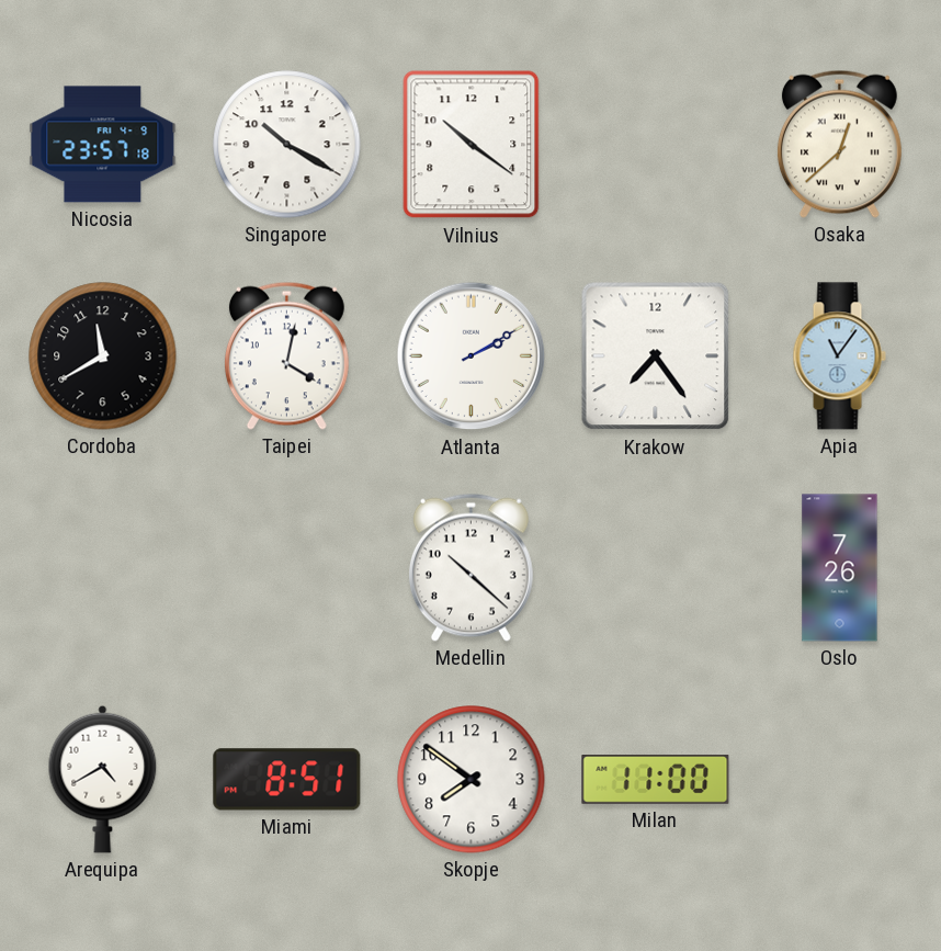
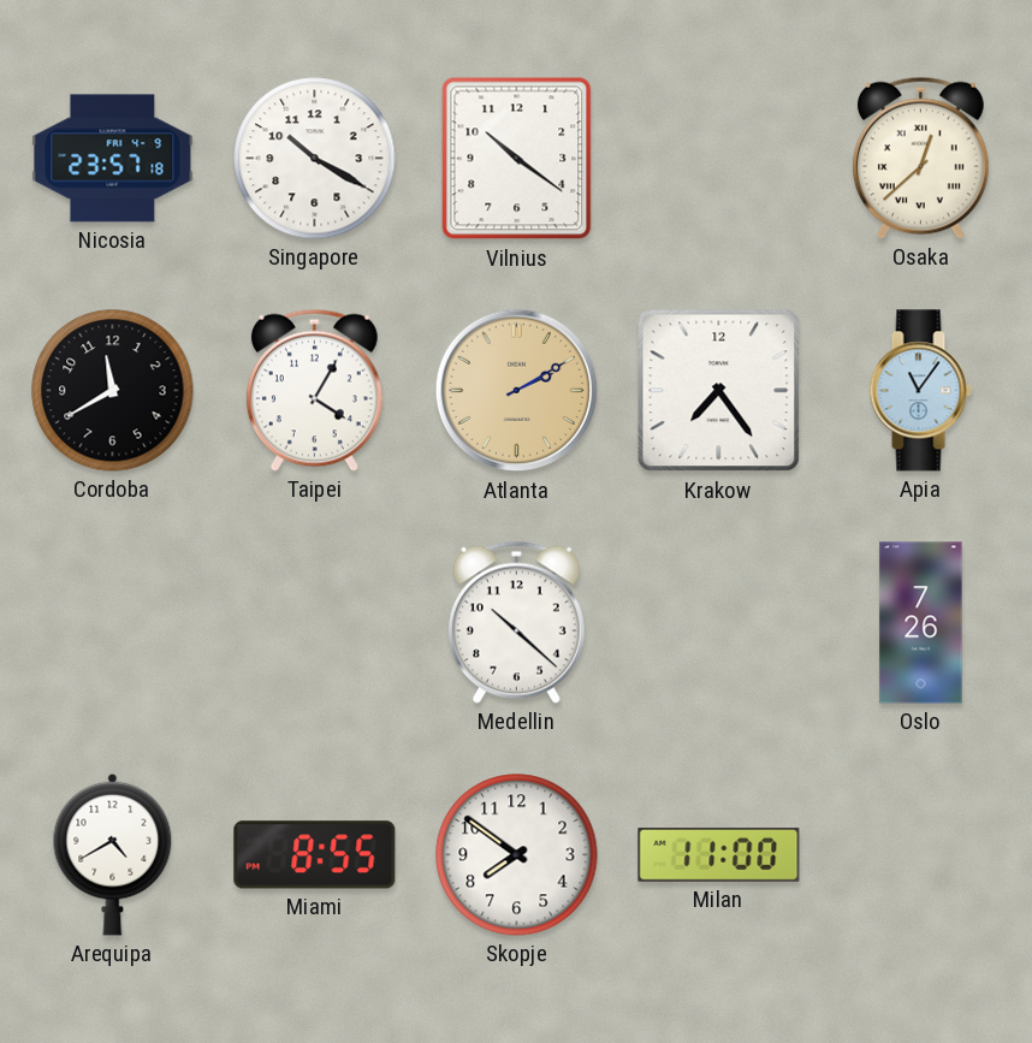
Taipei: 4:02 -> 4:05
Atlanta dial: white -> champagne
Miami: 8:51 -> 8:55
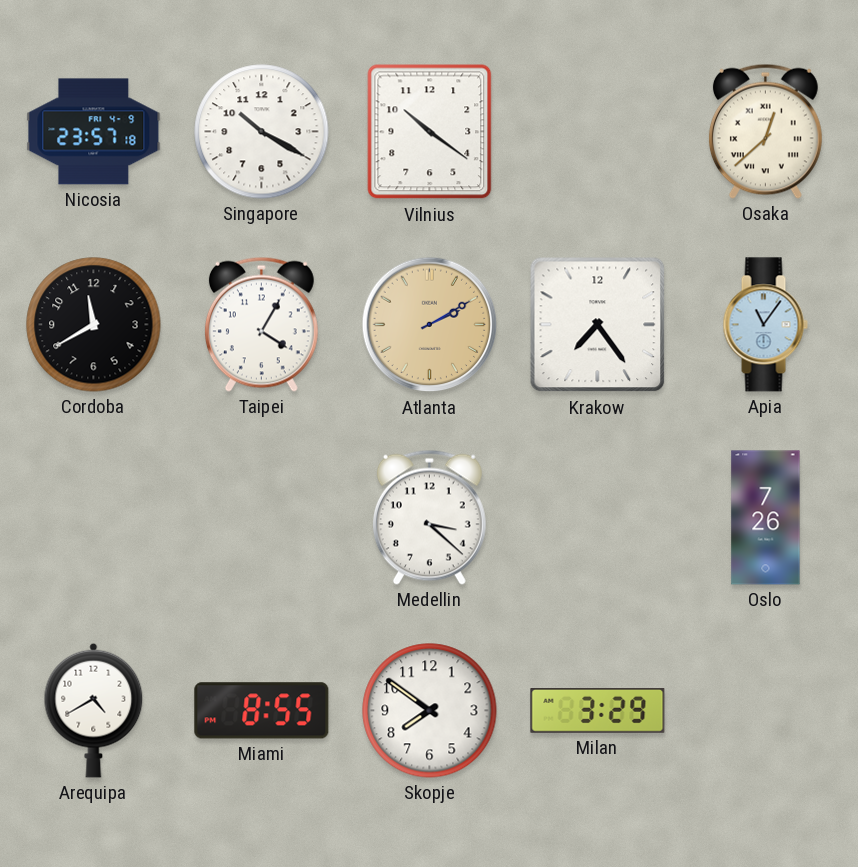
Medellin: 10:22 -> 3:22
Milan: 11:00 -> 3:29
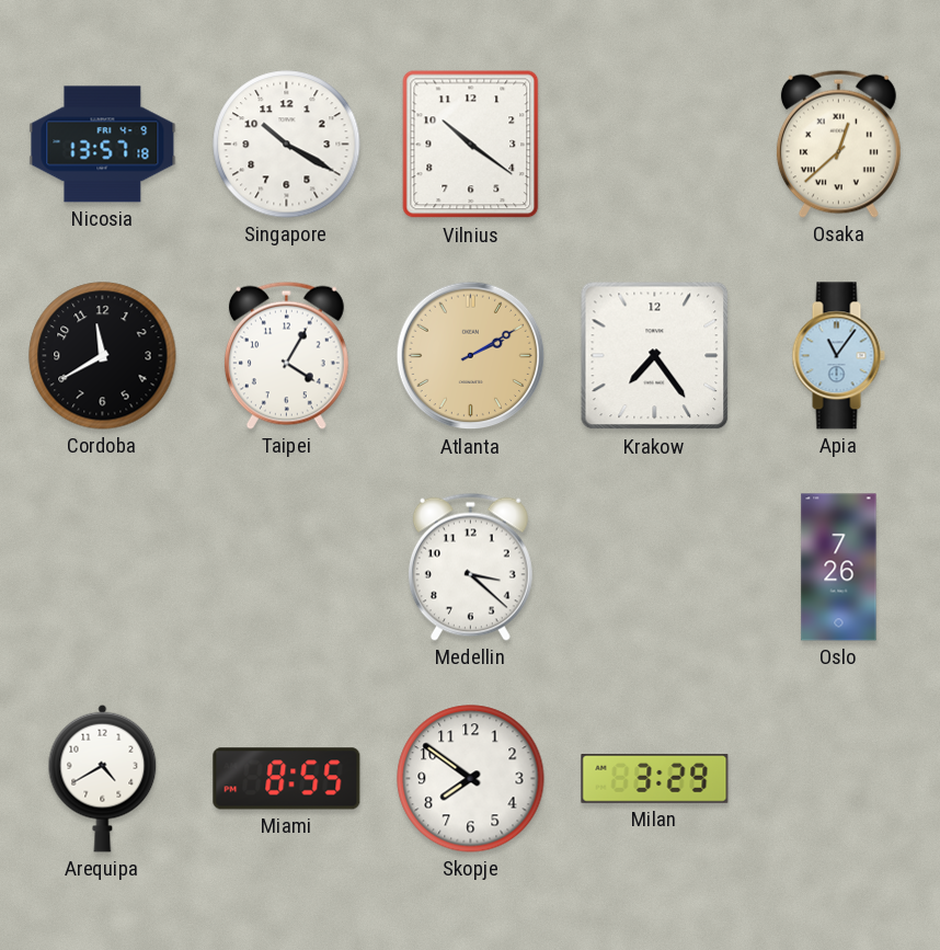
Nicosia: 23:57 -> 13:57
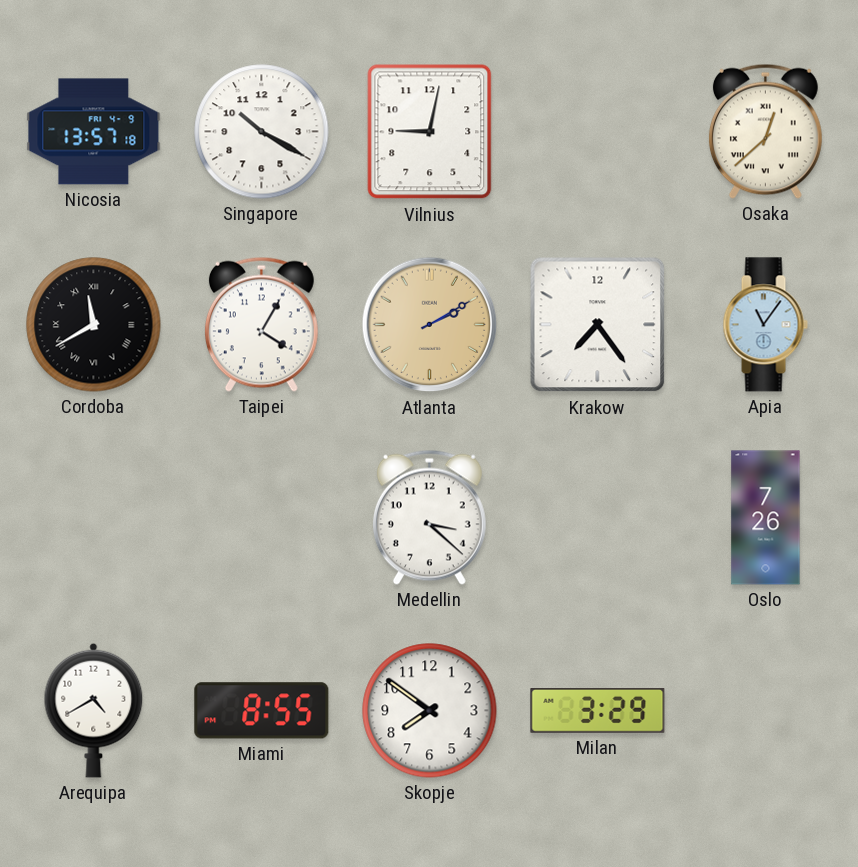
Vilnius: 10:21 -> 9:02
Cordoba numerals: Arabic -> Roman
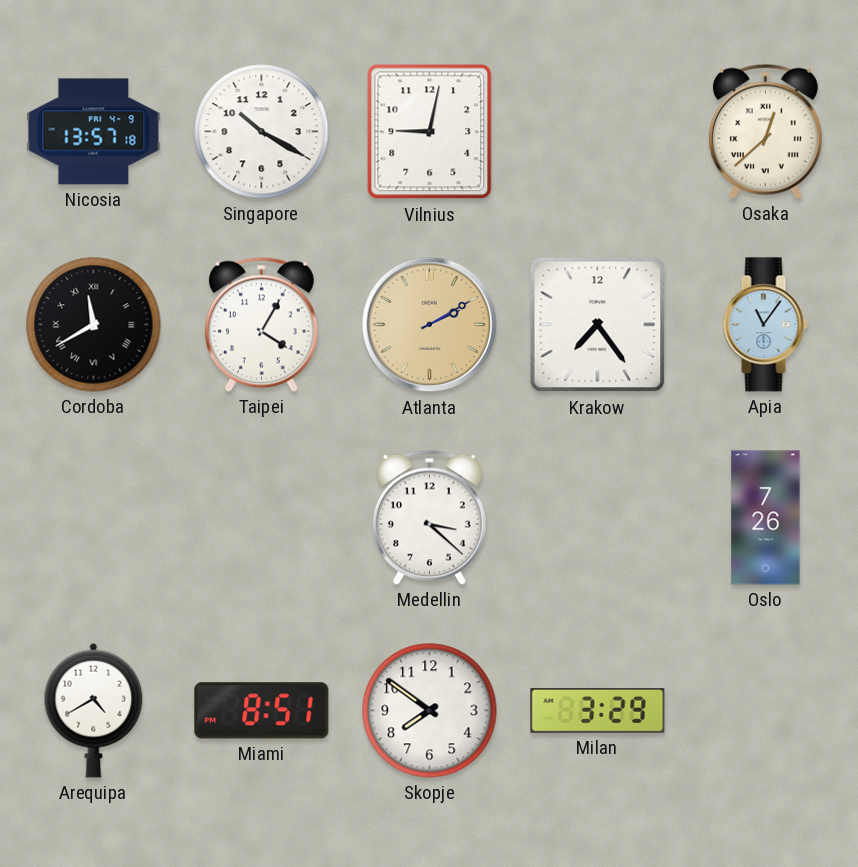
Miami: 8:55 -> 8:51
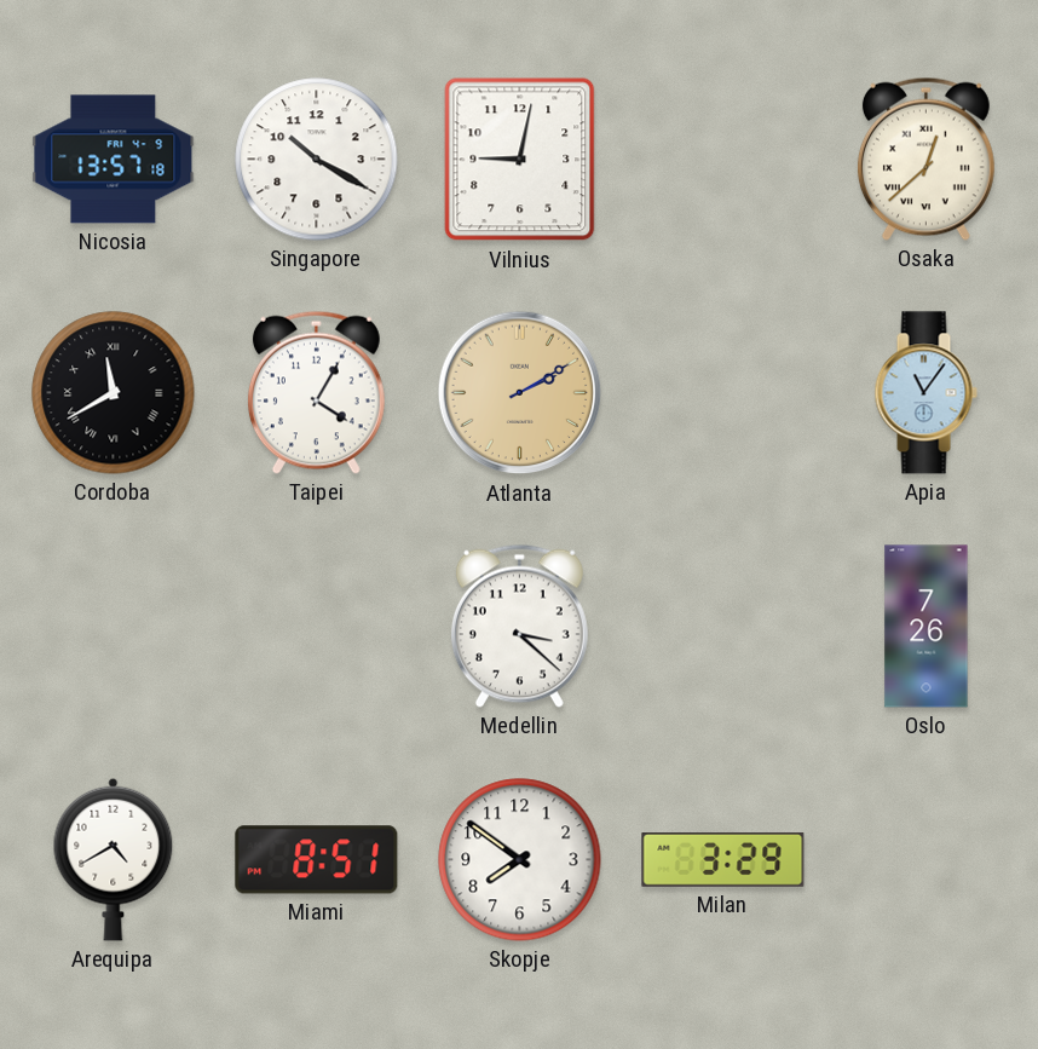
Krakow: 7:24 -> none
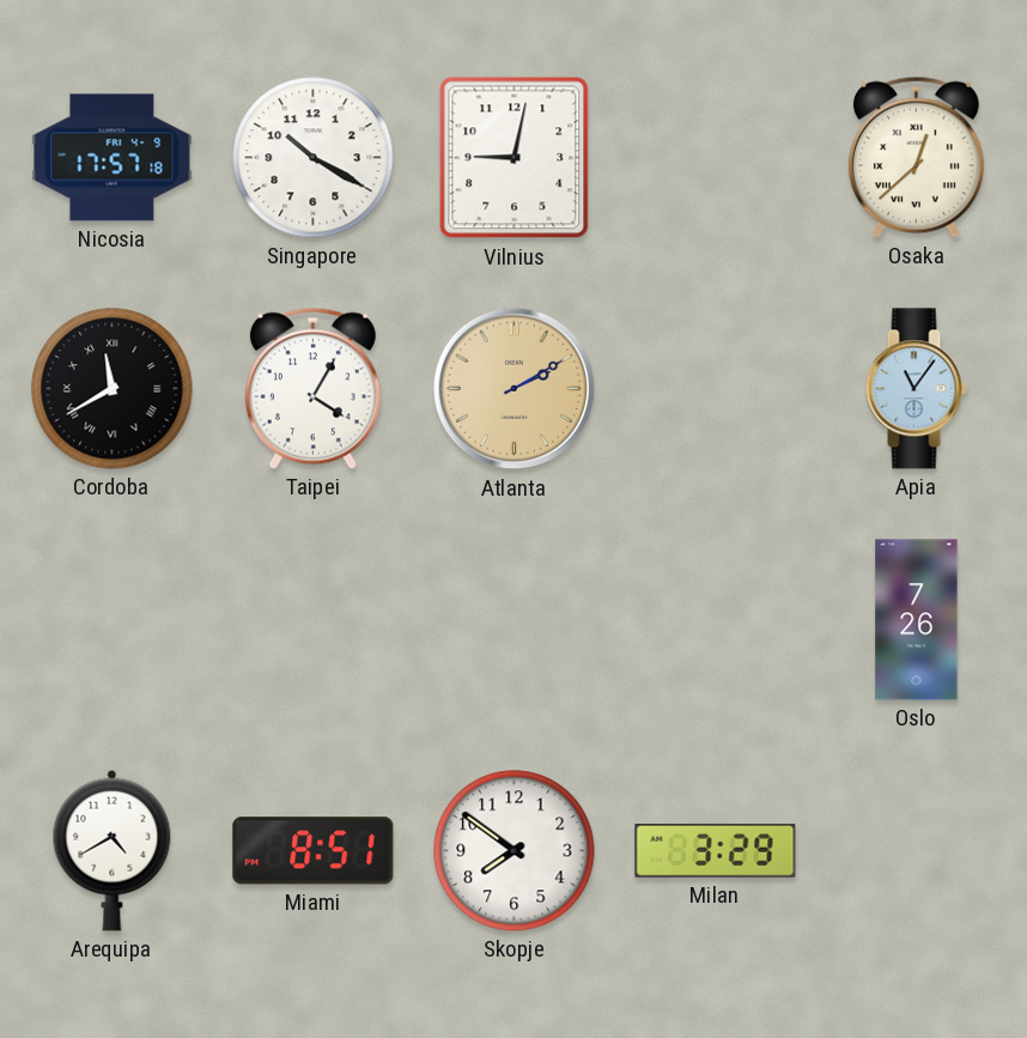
Nicosia: 13:57 -> 17:57
Medellin: 3:22 -> none
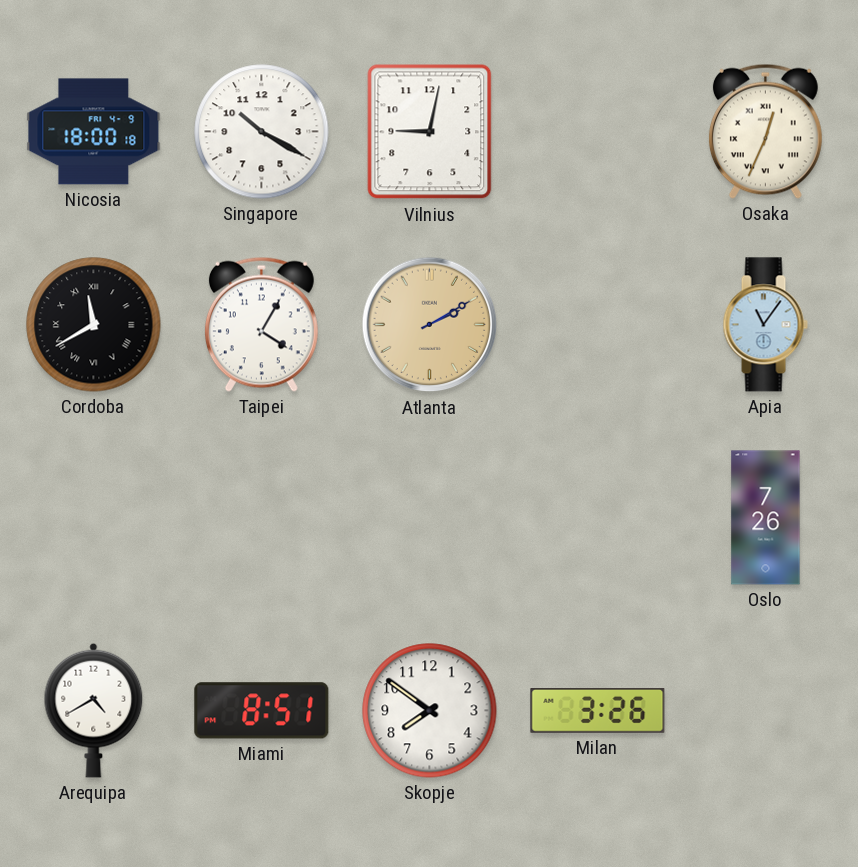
Nicosia: 17:57 -> 18:00
Osaka: 12:38 -> 12:34
Milan: 3:29 -> 3:26
